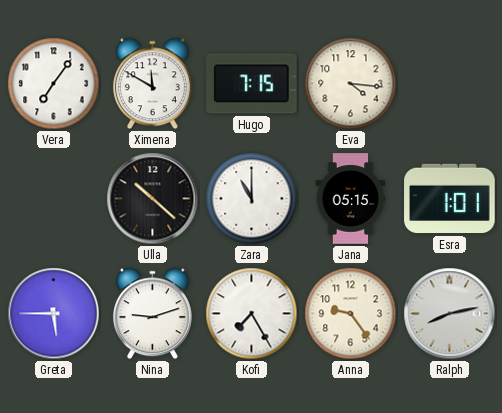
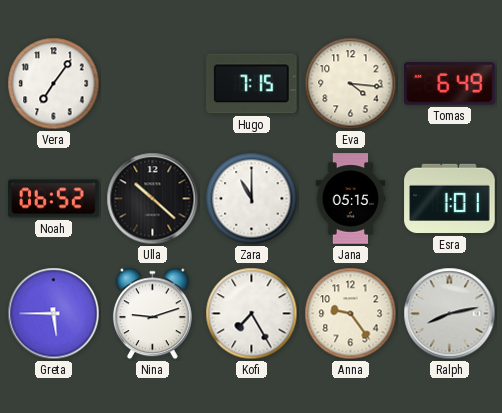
Ximena: 11:50 -> none
Tomas: none -> 6:49
Noah: none -> 06:52
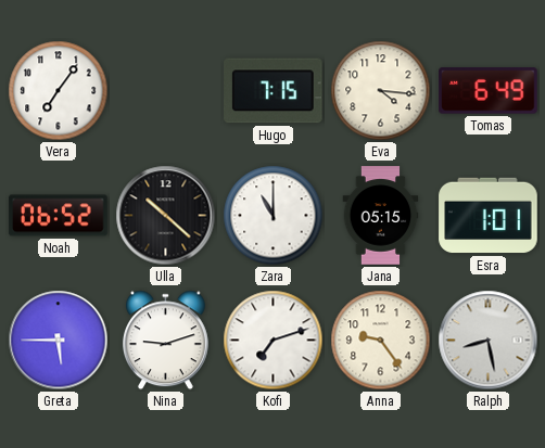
Kofi: 7:25 -> 7:12
Ralph: 8:13 -> 8:28
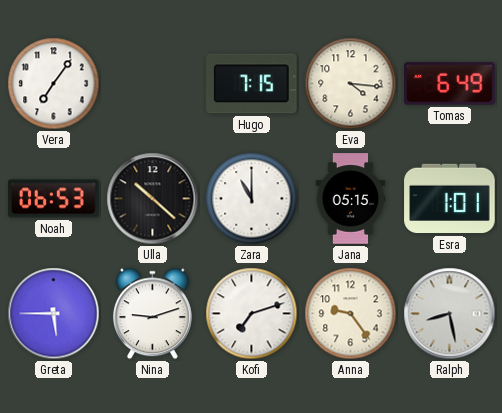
Noah: 06:52 -> 06:53
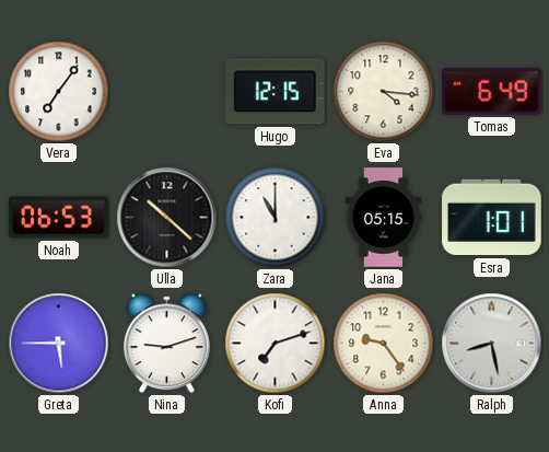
Hugo: 7:15 -> 12:15
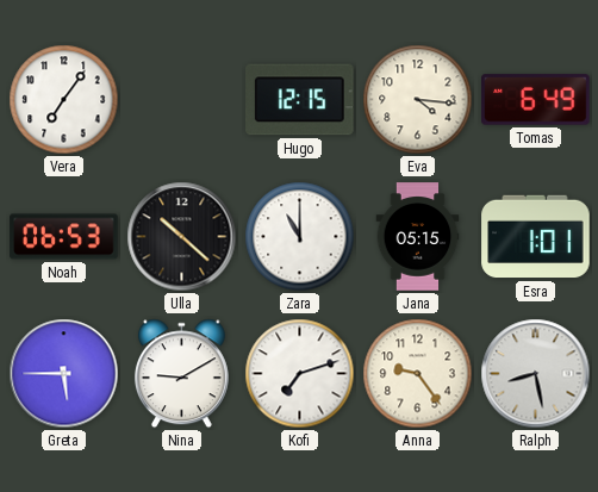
Nina: 9:12 -> 9:10
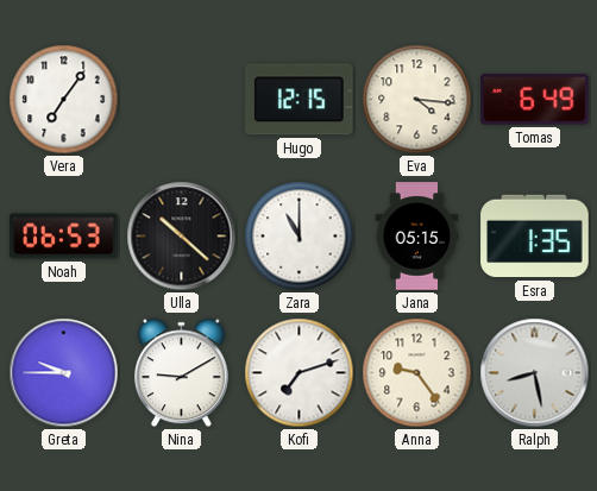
Esra: 1:01 -> 1:35
Greta: 5:45 -> 9:45
